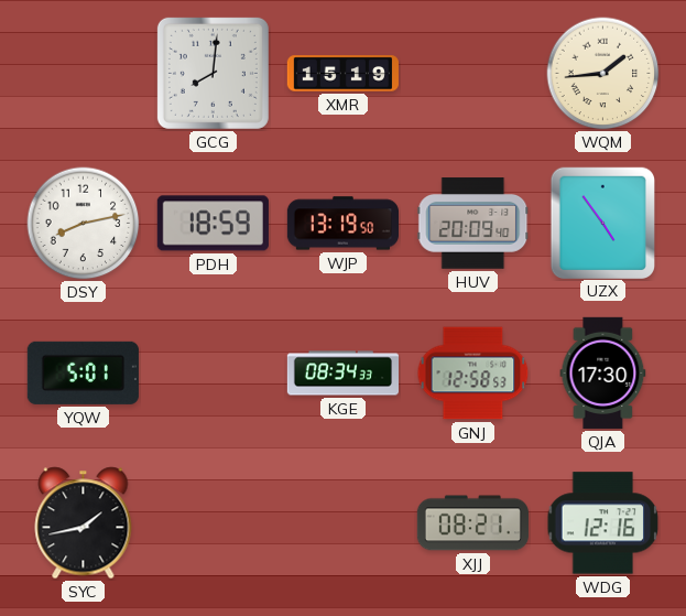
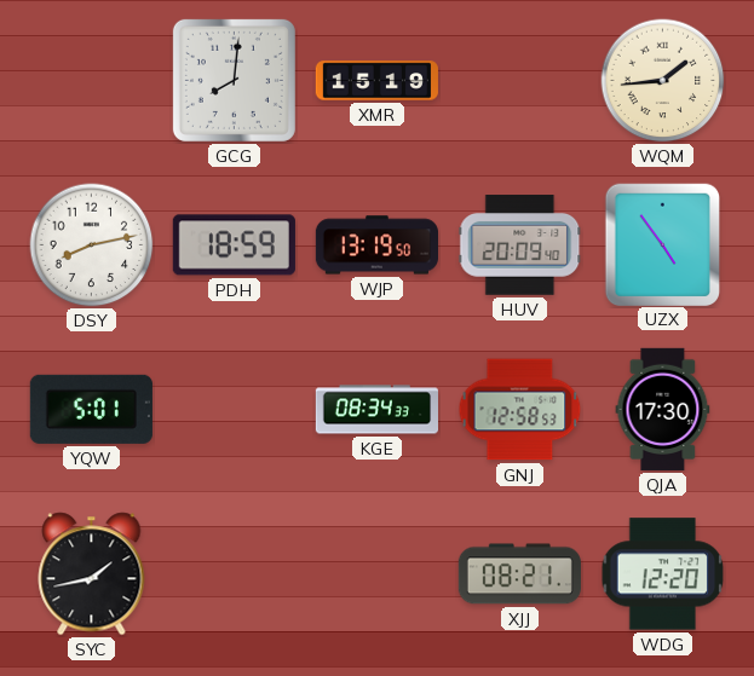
WDG: 12:16 -> 12:20
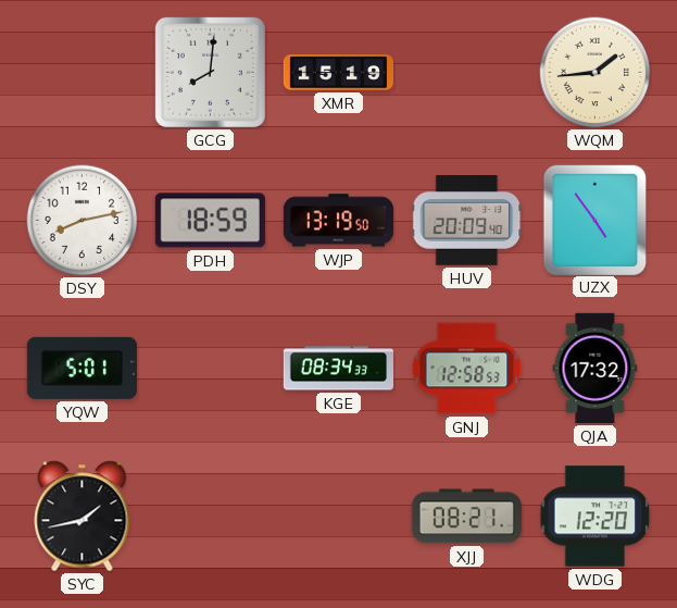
QJA: 17:30 -> 17:32
